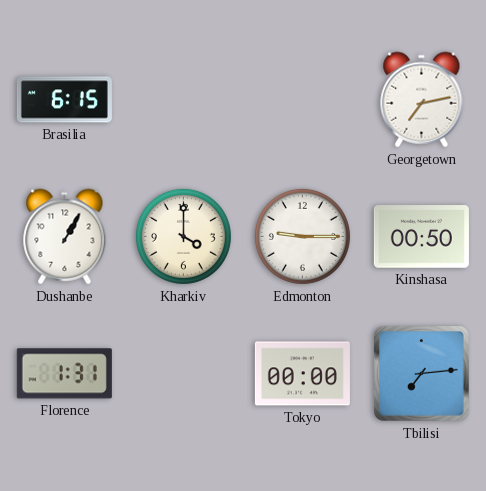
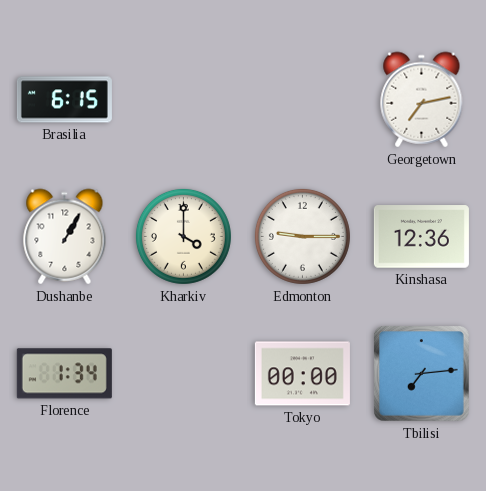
Kinshasa: 00:50 -> 12:36
Florence: 1:31 -> 1:34
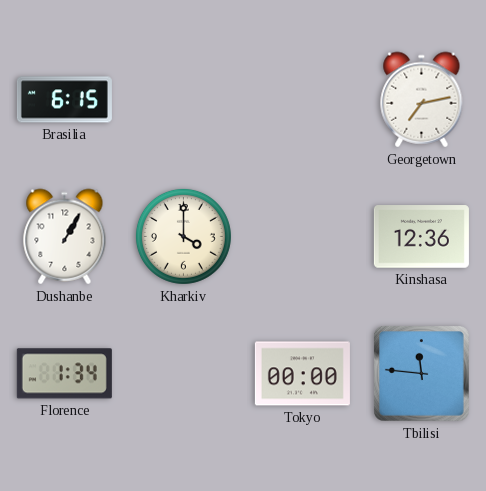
Edmonton: 9:15 -> none
Tbilisi: 7:14 -> 11:46
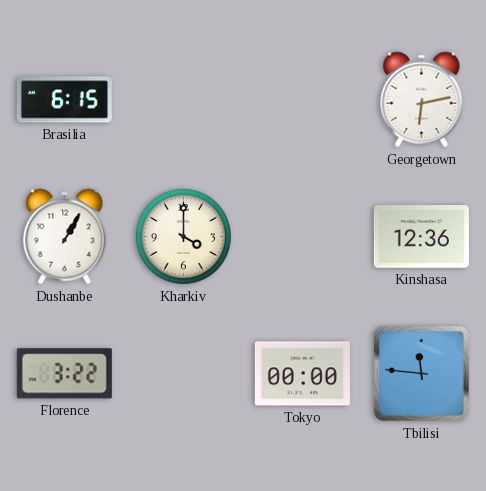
Georgetown: 7:13 -> 6:13
Florence: 1:34 -> 3:22
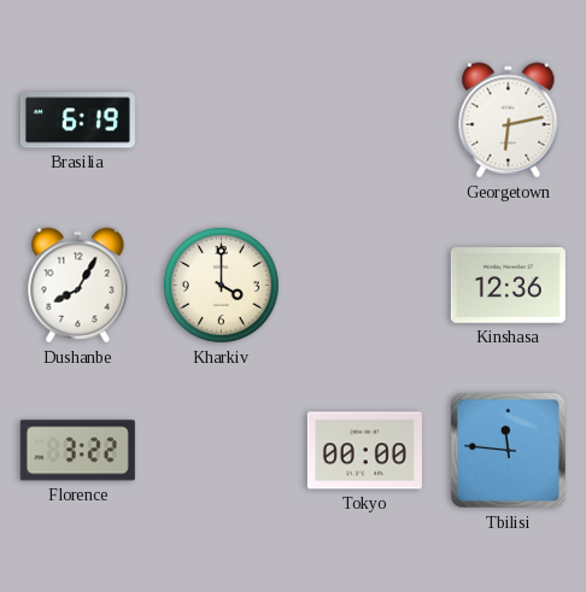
Brasilia: 6:15 -> 6:19
Dushanbe: 1:05 -> 8:05
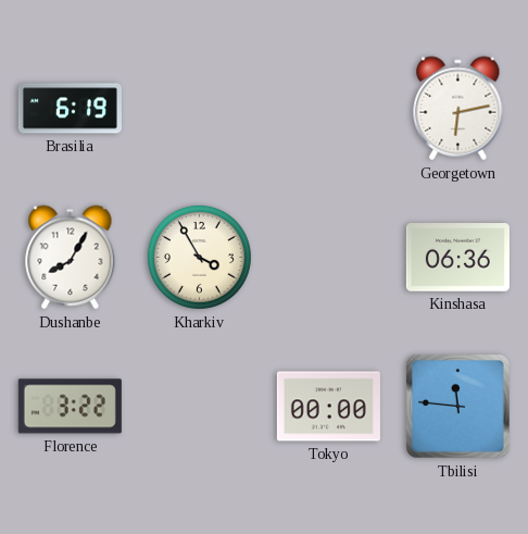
Kharkiv: 4:00 -> 3:55
Kinshasa: 12:36 -> 06:36
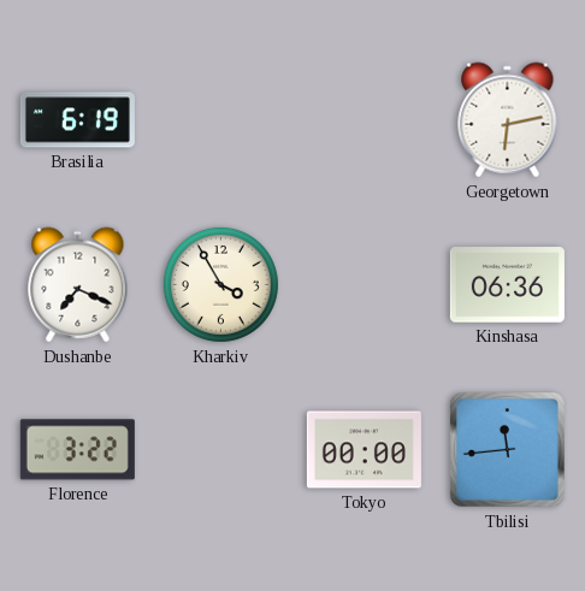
Dushanbe: 8:05 -> 7:19
Tbilisi: 11:46 -> 11:44
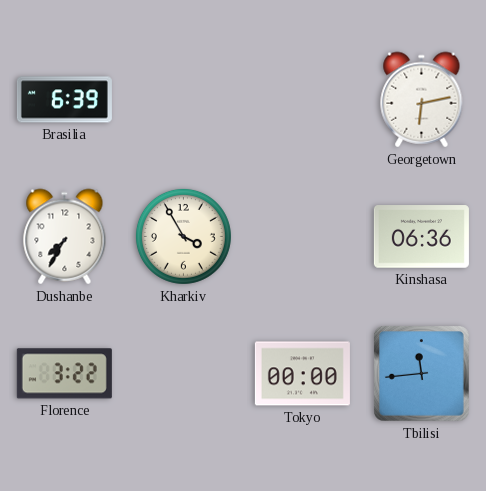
Brasilia: 6:19 -> 6:39
Dushanbe: 7:19 -> 7:35
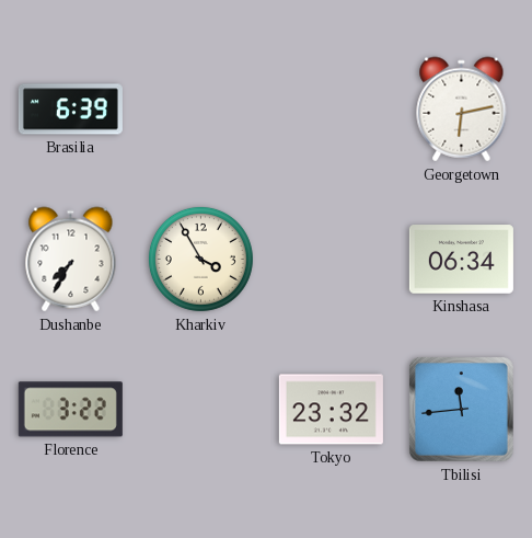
Kinshasa: 06:36 -> 06:34
Tokyo: 00:00 -> 23:32
